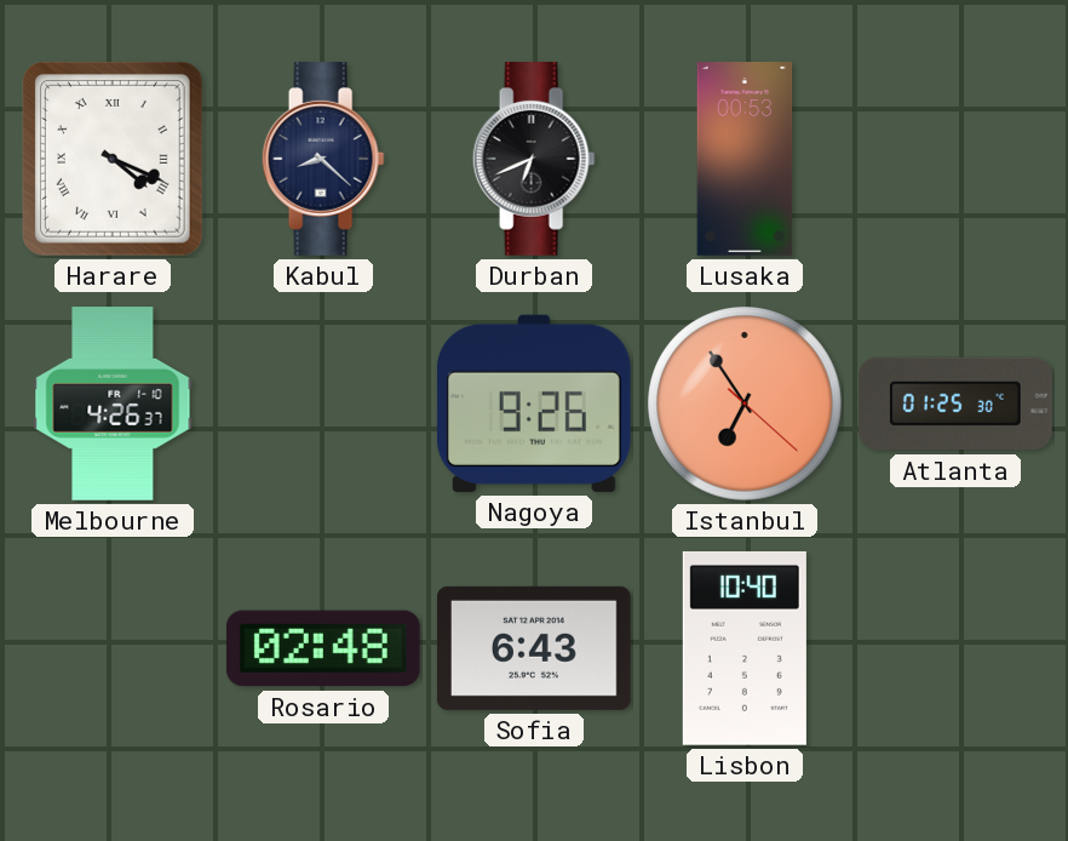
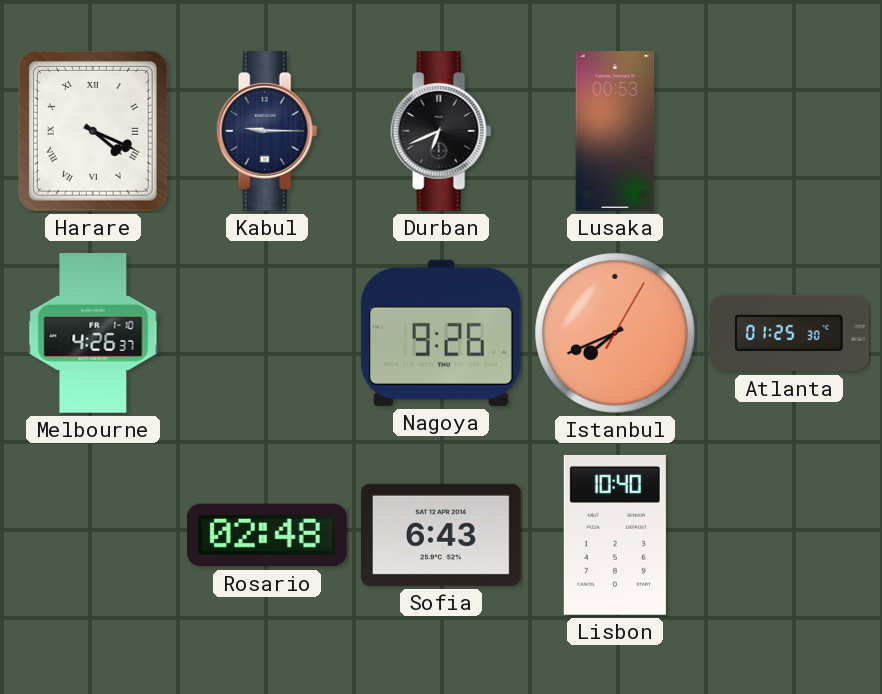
Kabul: 8:22 -> 9:15
Istanbul: 6:54 -> 7:41
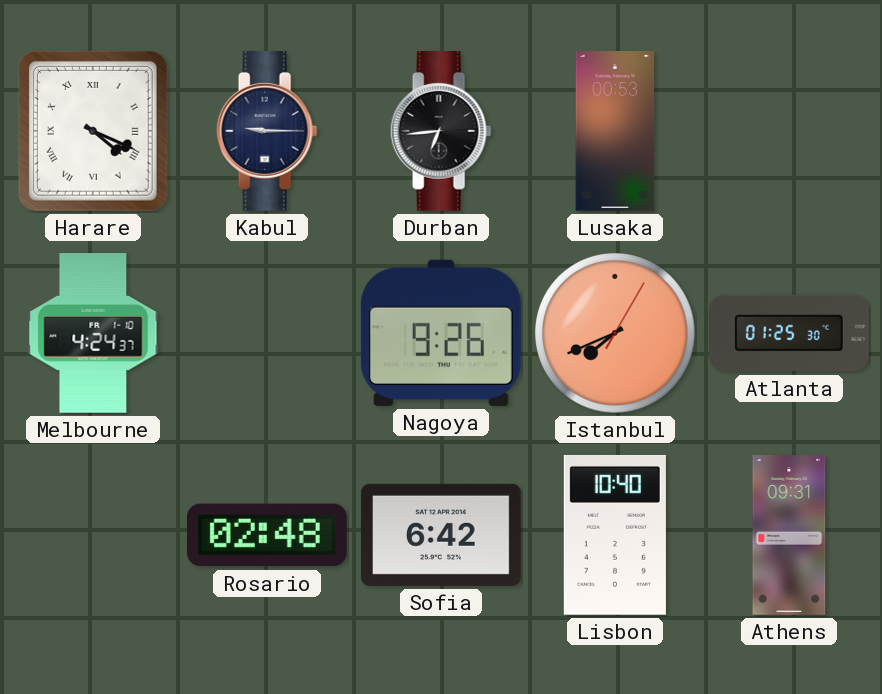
Durban: 6:41 -> 6:44
Melbourne: 4:26 -> 4:24
Sofia: 6:43 -> 6:42
Athens: none -> 09:31
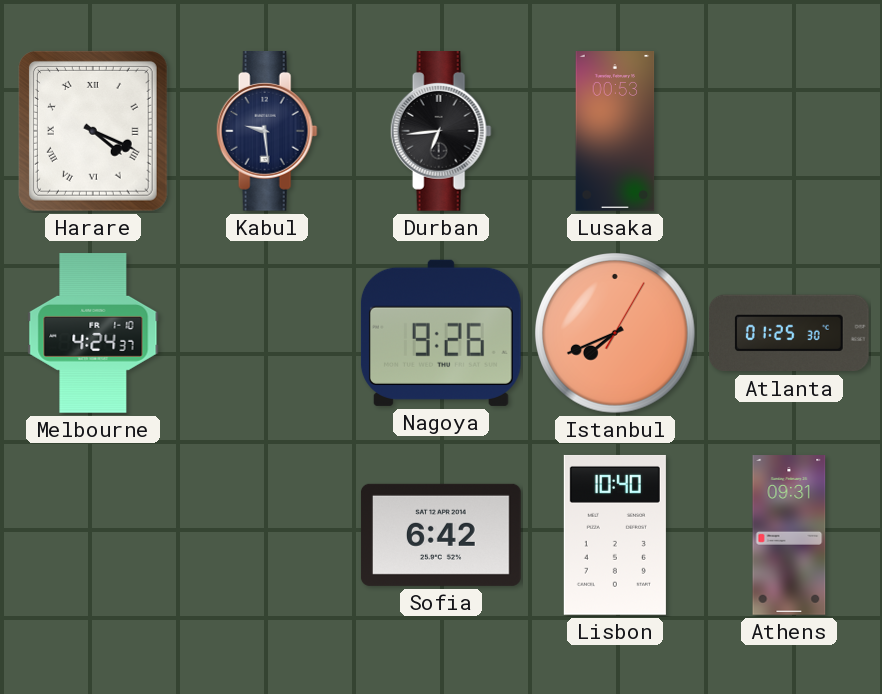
Kabul: 9:15 -> 9:29
Rosario: 02:48 -> none
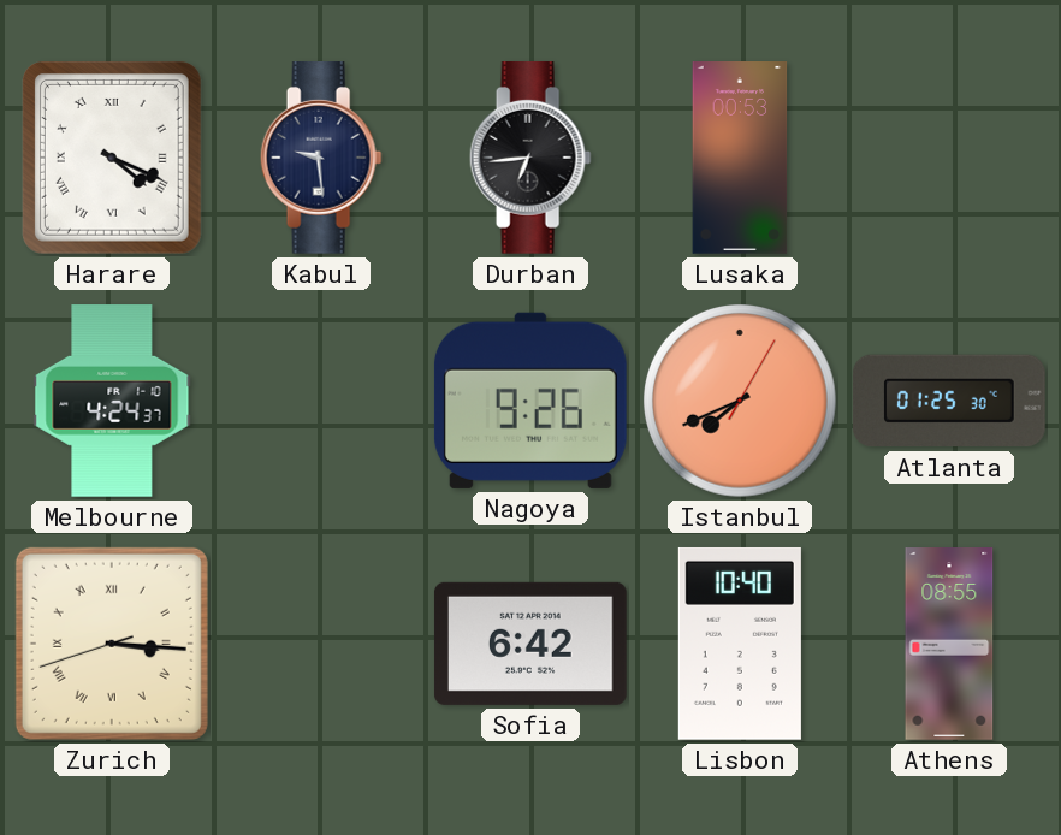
Zurich: none -> 3:15
Athens: 09:31 -> 08:55
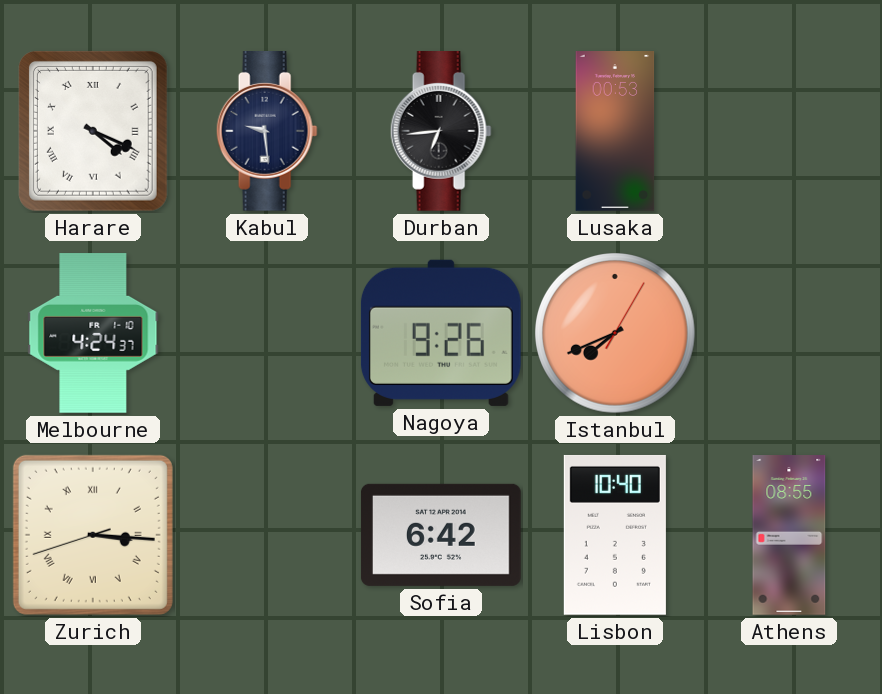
Atlanta: 01:25 -> none
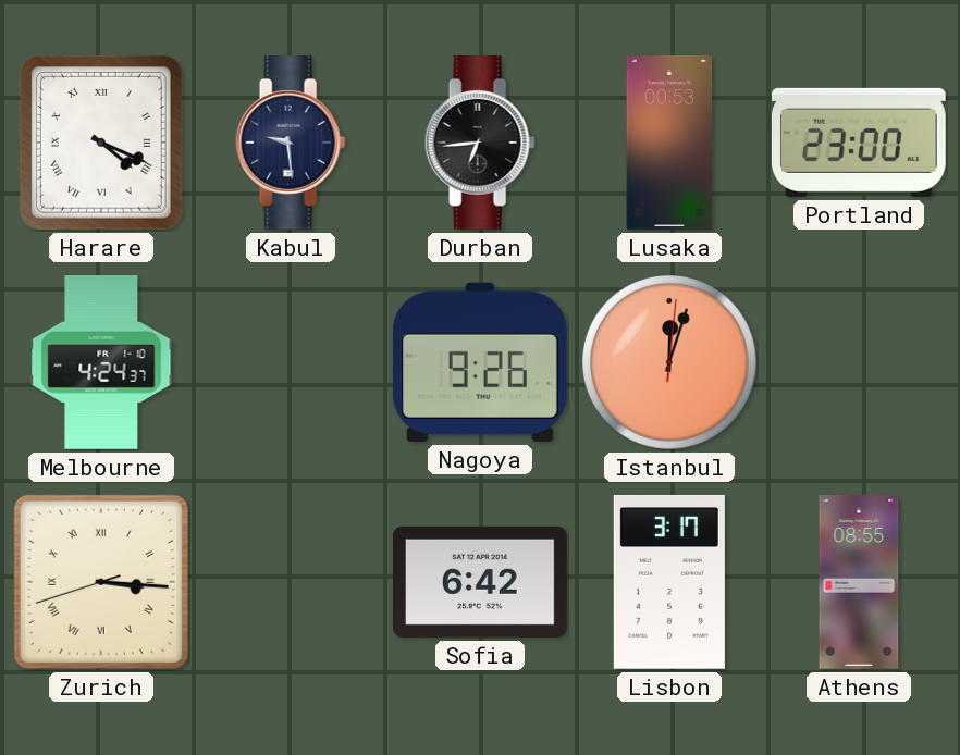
Portland: none -> 23:00
Istanbul: 7:41 -> 12:03
Lisbon: 10:40 -> 3:17
